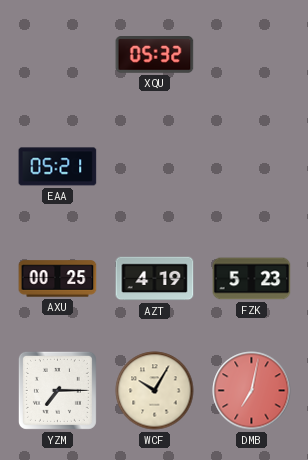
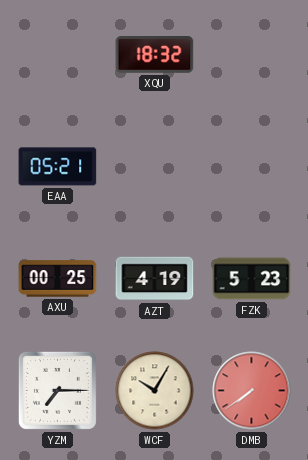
XQU: 05:32 -> 18:32
DMB: 7:02 -> 7:39
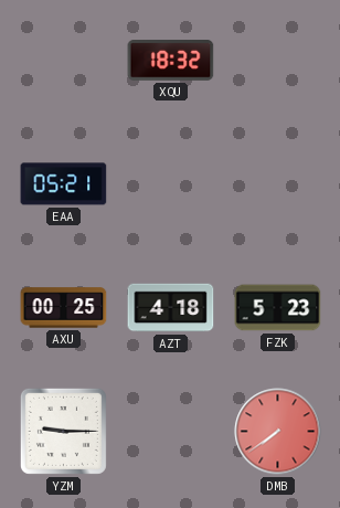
AZT: 4:19 -> 4:18
YZM: 7:15 -> 9:15
WCF: 10:05 -> none
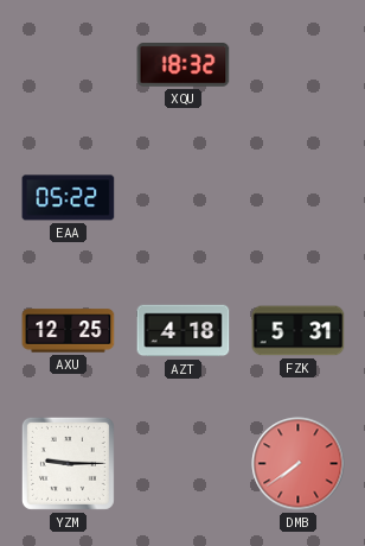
EAA: 05:21 -> 05:22
AXU: 00:25 -> 12:25
FZK: 5:23 -> 5:31
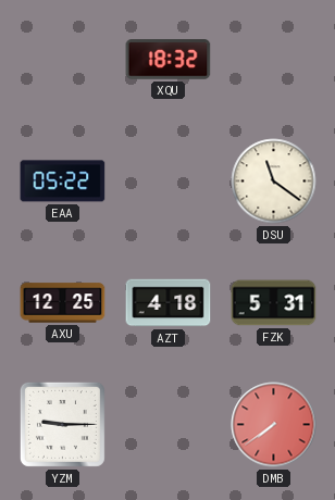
DSU: none -> 11:21
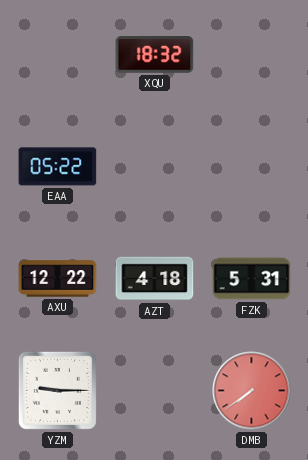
DSU: 11:21 -> none
AXU: 12:25 -> 12:22
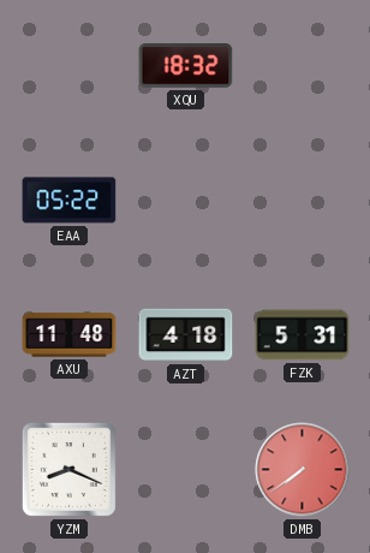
AXU: 12:22 -> 11:48
YZM: 9:15 -> 8:19
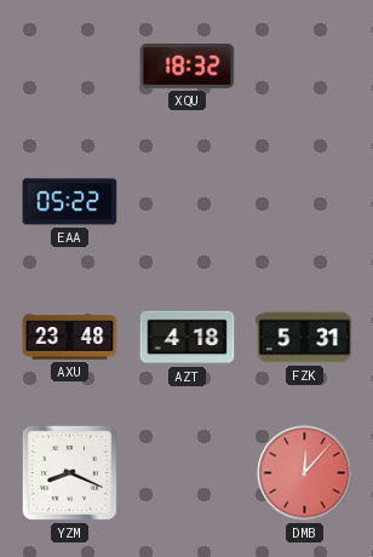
AXU: 11:48 -> 23:48
DMB: 7:39 -> 12:07
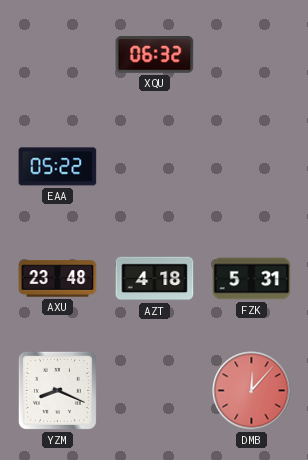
XQU: 18:32 -> 06:32
